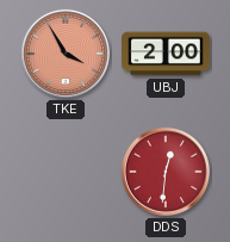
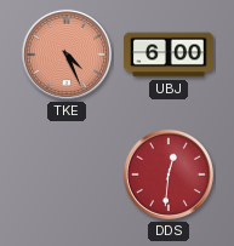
TKE: 3:55 -> 4:26
UBJ: 2:00 -> 6:00
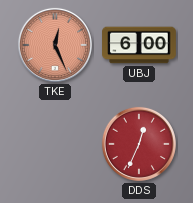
TKE: 4:26 -> 12:26
DDS: 12:31 -> 12:34
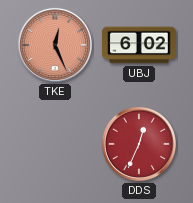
UBJ: 6:00 -> 6:02
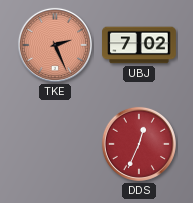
TKE: 12:26 -> 2:26
UBJ: 6:02 -> 7:02
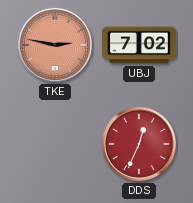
TKE: 2:26 -> 2:47
